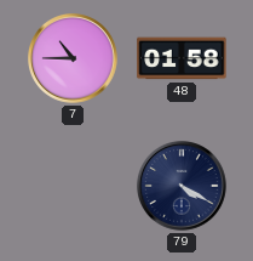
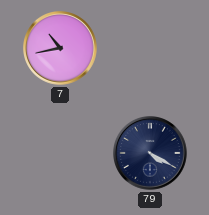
7: 10:45 -> 10:43
48: 01:58 -> none
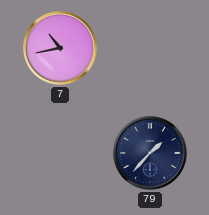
79: 4:20 -> 1:37
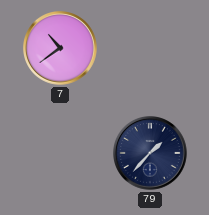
7: 10:43 -> 10:39
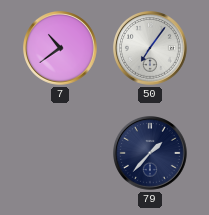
50: none -> 7:06
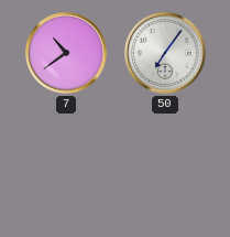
79: 1:37 -> none
